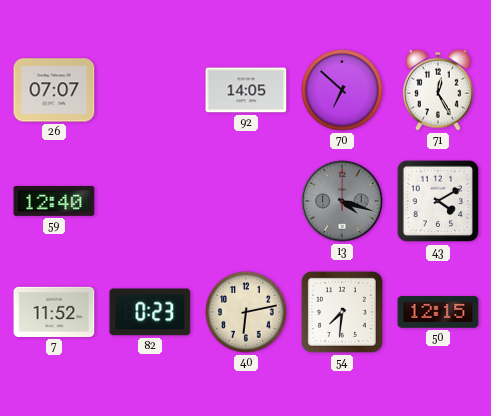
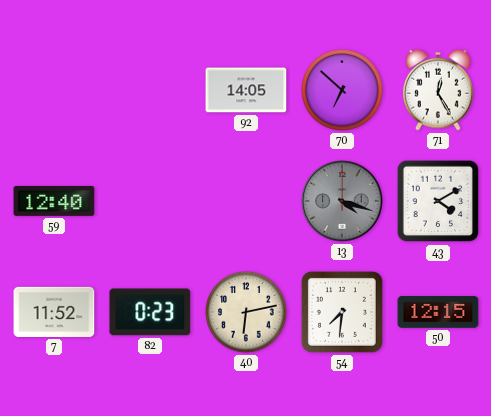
26: 07:07 -> none
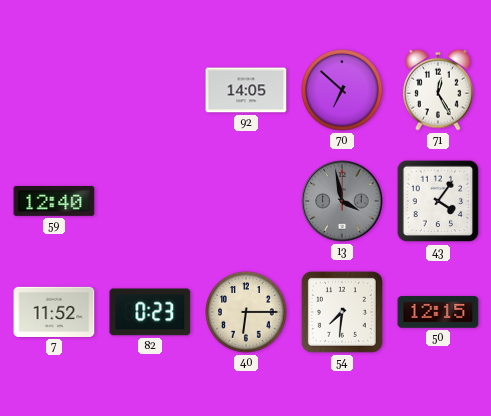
13: 4:18 -> 3:58
43: 4:10 -> 4:06
40: 6:13 -> 6:15
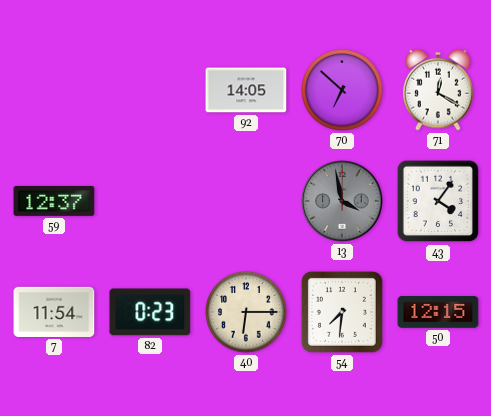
71: 12:25 -> 12:20
59: 12:40 -> 12:37
7: 11:52 -> 11:54
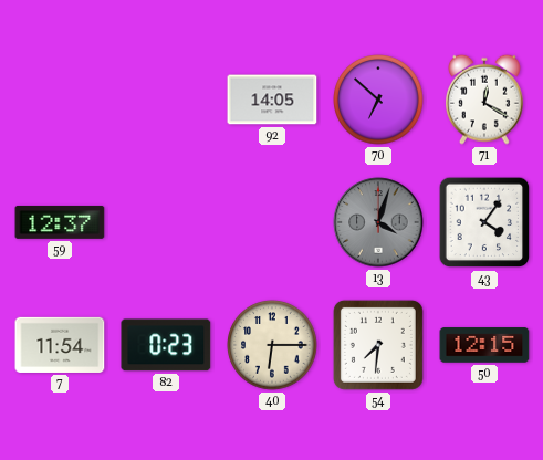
13: 3:58 -> 4:03
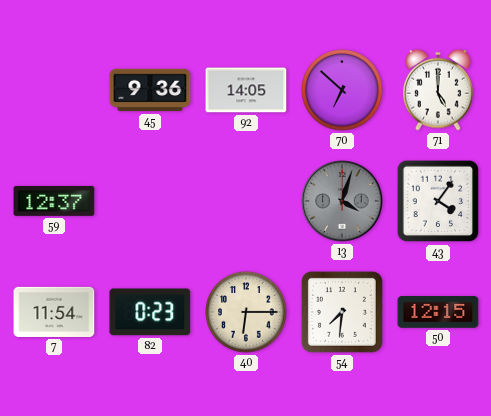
45: none -> 9:36
71: 12:20 -> 5:00
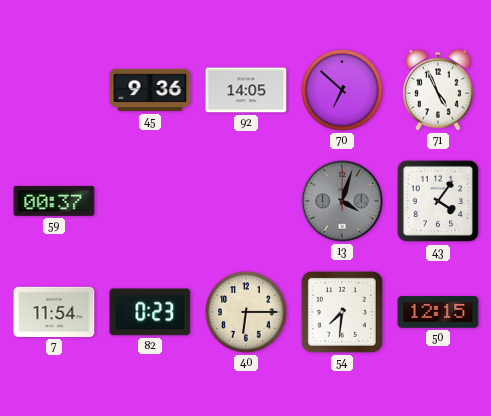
71: 5:00 -> 4:56
59: 12:37 -> 00:37
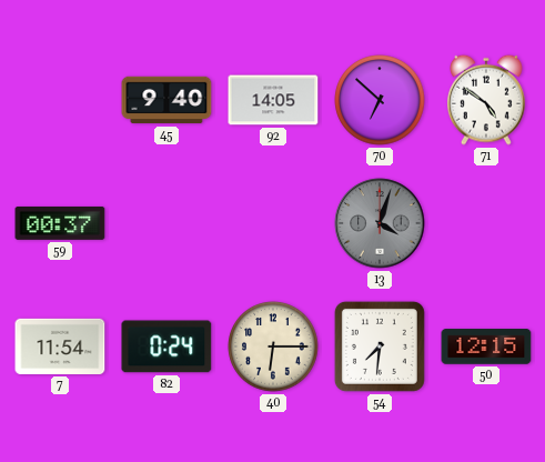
45: 9:36 -> 9:40
71: 4:56 -> 4:51
43: 4:06 -> none
82: 0:23 -> 0:24
